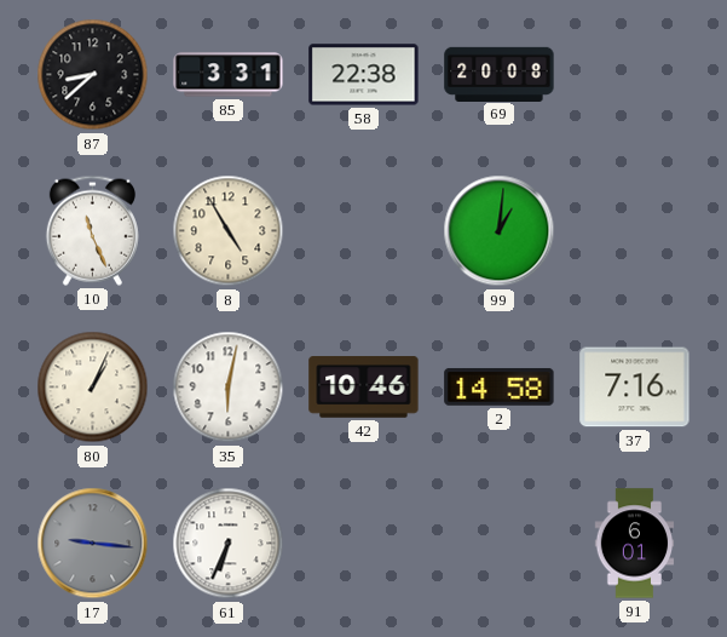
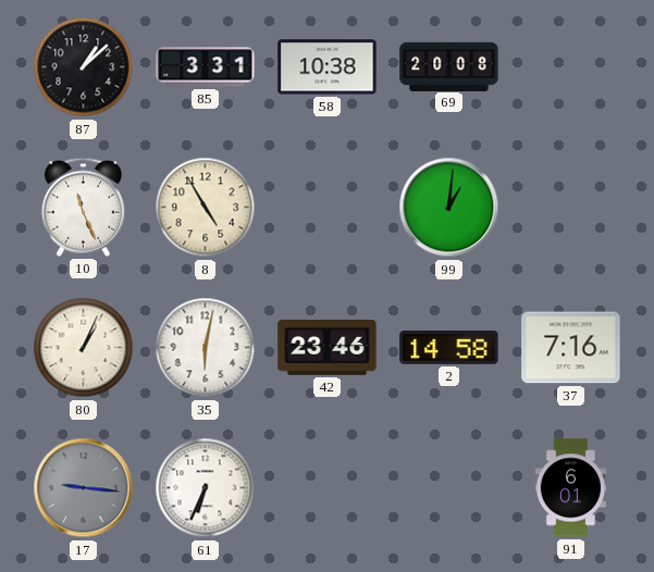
87: 8:38 -> 1:08
58: 22:38 -> 10:38
42: 10:46 -> 23:46
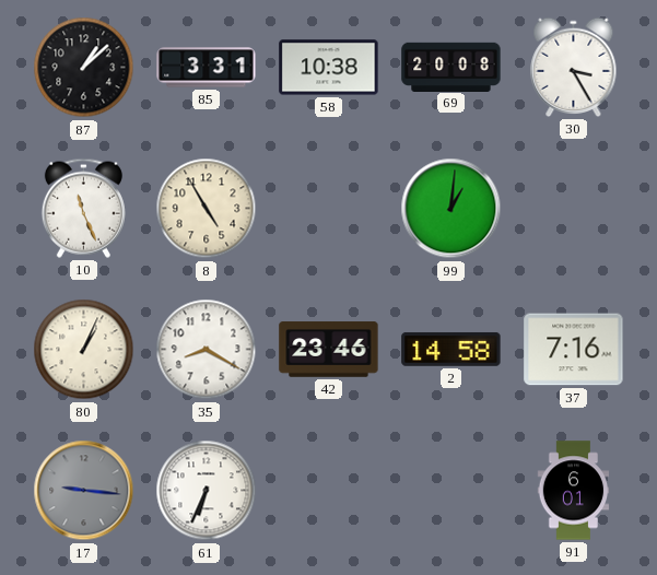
30: none -> 3:25
35: 6:02 -> 8:20
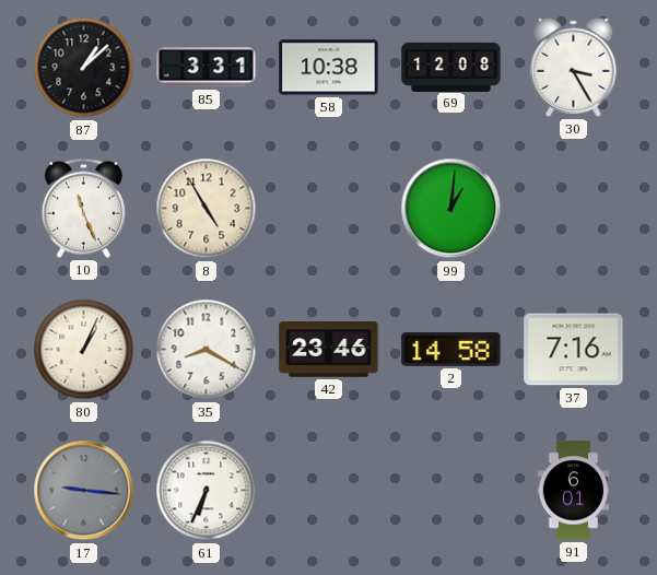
69: 20:08 -> 12:08
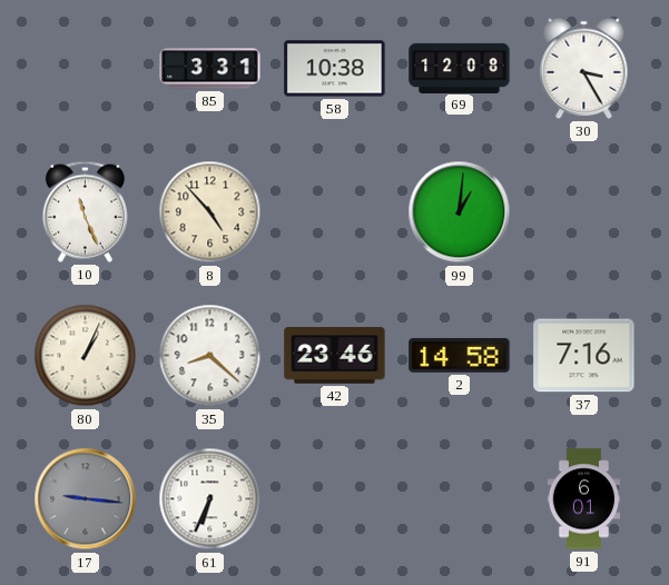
87: 1:08 -> none
8: 4:55 -> 4:53
35: 8:20 -> 8:22
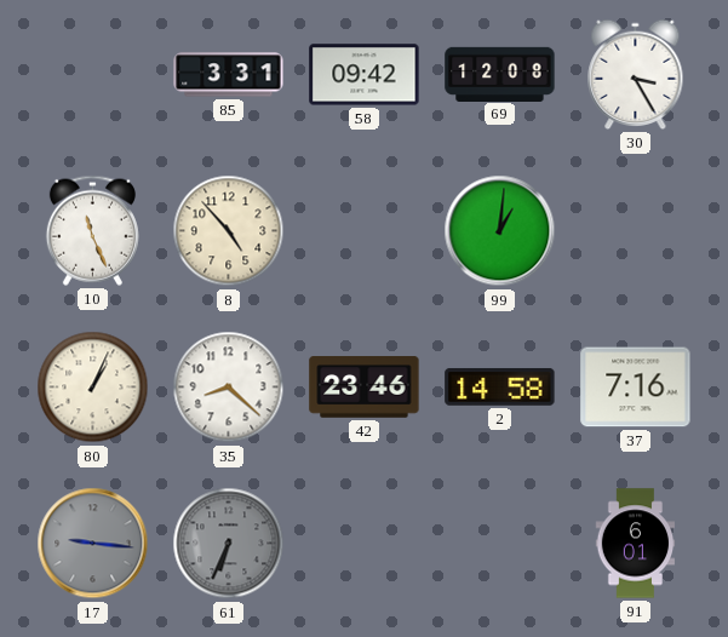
58: 10:38 -> 09:42
61 dial: white -> grey
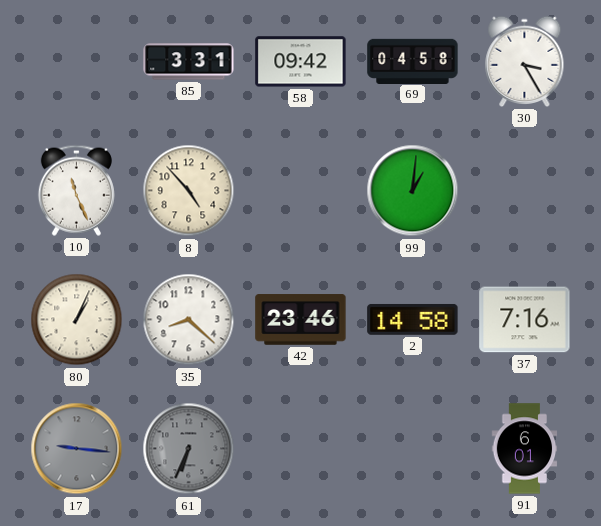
69: 12:08 -> 04:58
